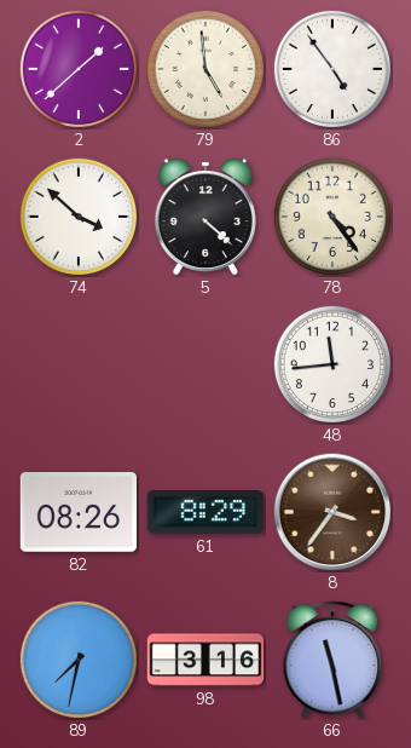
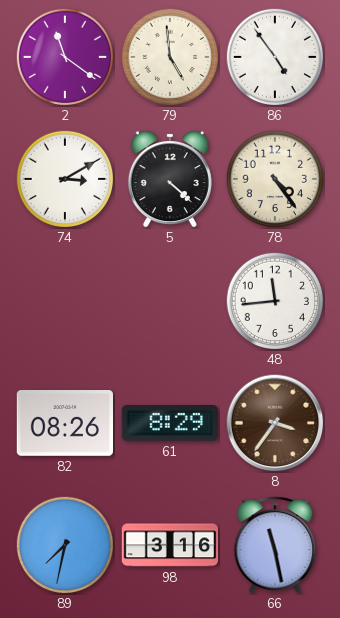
2: 1:38 -> 11:21
74: 3:52 -> 3:10
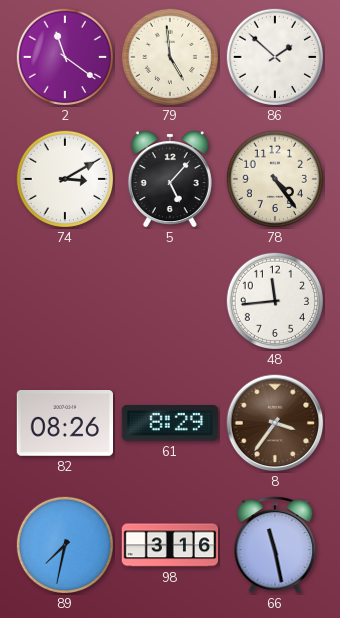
86: 4:54 -> 1:52
5: 4:22 -> 5:07
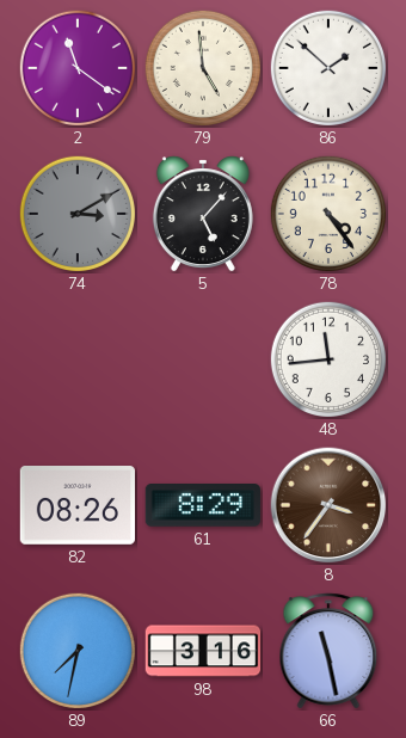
74 dial: white -> grey
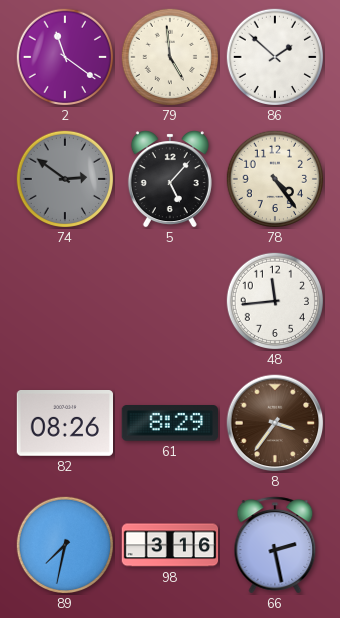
74: 3:10 -> 2:51
66: 11:28 -> 2:28
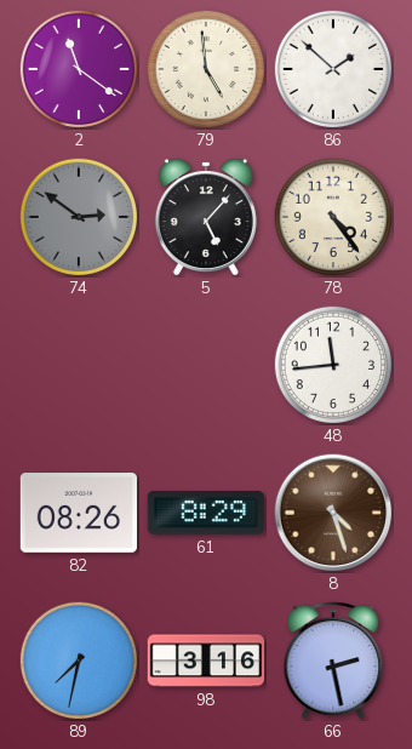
8: 3:36 -> 4:27
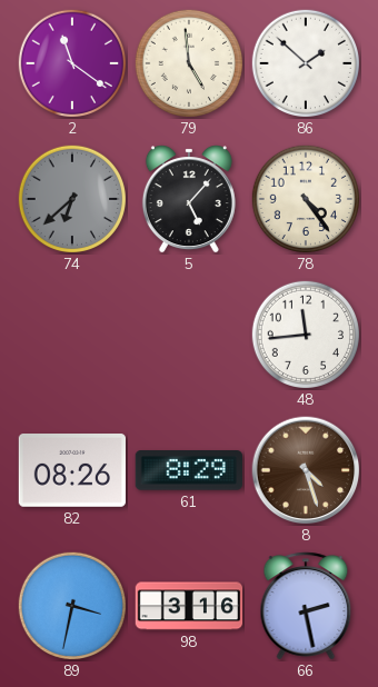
74: 2:51 -> 6:38
89: 7:32 -> 3:32
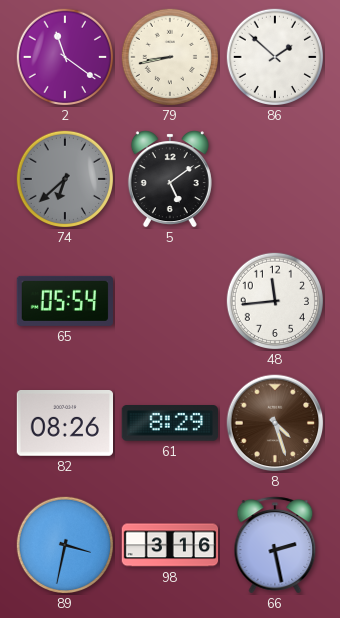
79: 4:59 -> 8:43
5: 5:07 -> 5:09
78: 4:24 -> none
65: none -> 05:54
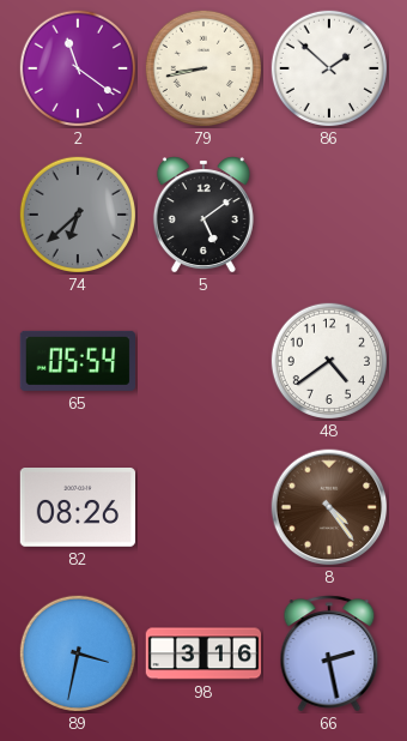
48: 11:44 -> 4:39
61: 8:29 -> none
8: 4:27 -> 4:24
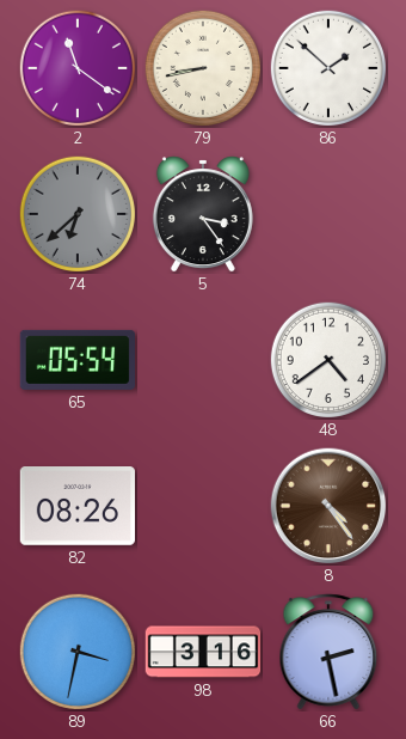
5: 5:09 -> 3:24
